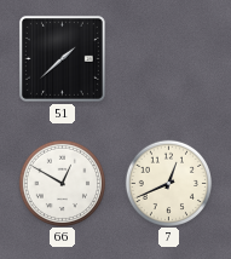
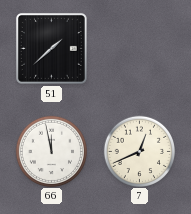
66: 12:50 -> 11:58
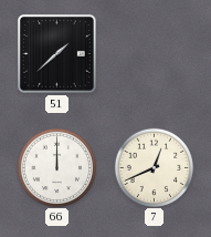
66: 11:58 -> 12:00
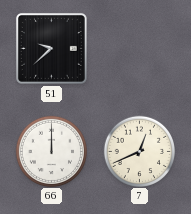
51: 1:38 -> 9:38
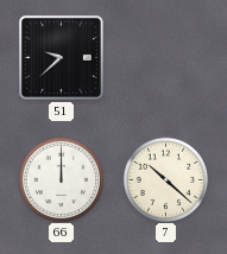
7: 12:41 -> 10:22
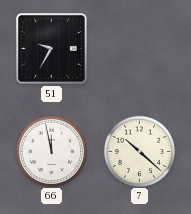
51: 9:38 -> 9:35
66: 12:00 -> 11:58
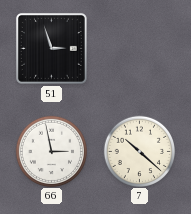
51: 9:35 -> 2:57
66: 11:58 -> 2:58
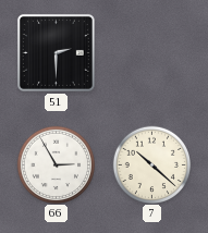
51: 2:57 -> 2:30
66: 2:58 -> 2:55
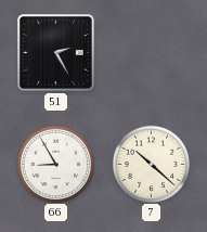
51: 2:30 -> 2:25
66: 2:55 -> 8:55
